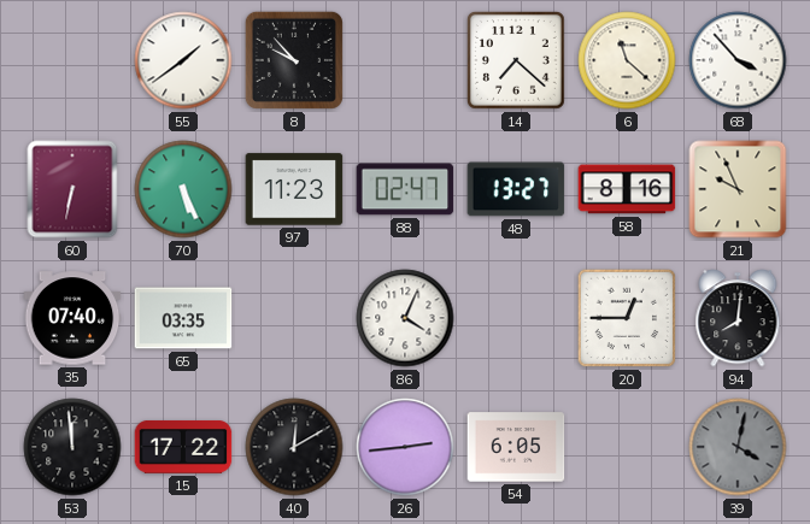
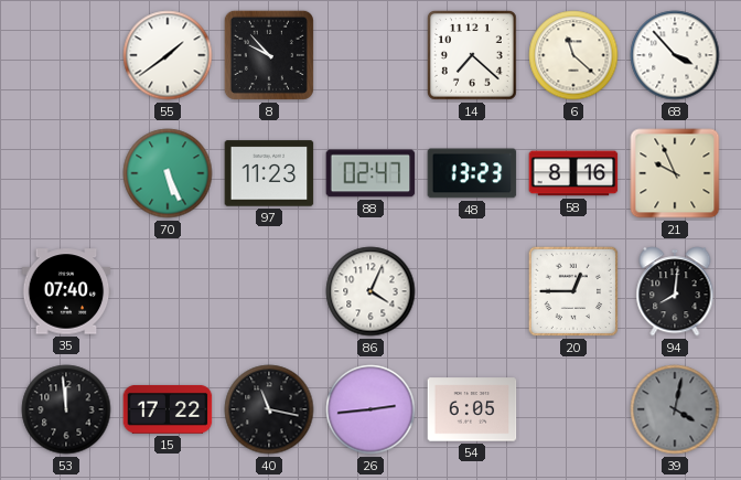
60: 6:32 -> none
48: 13:27 -> 13:23
65: 03:35 -> none
40: 12:10 -> 11:17
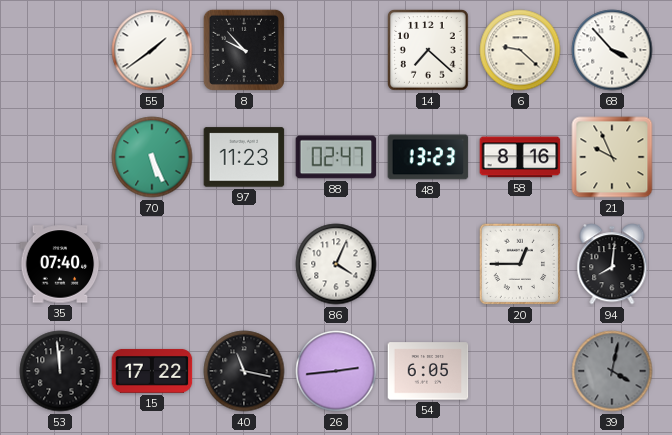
6: 11:22 -> 9:22
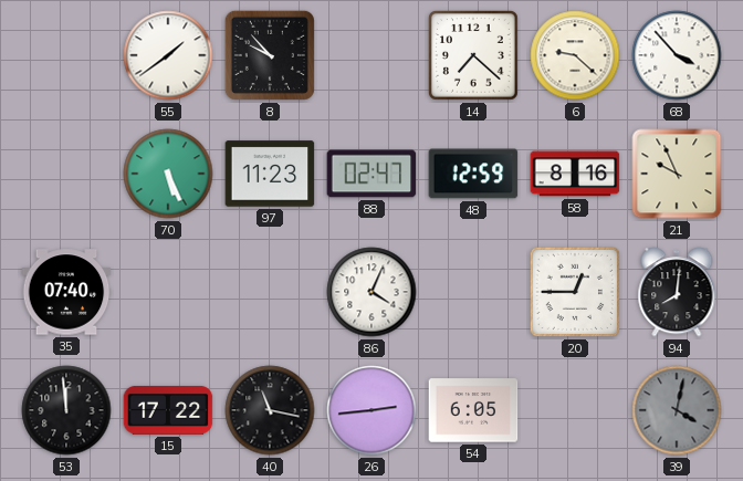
48: 13:23 -> 12:59
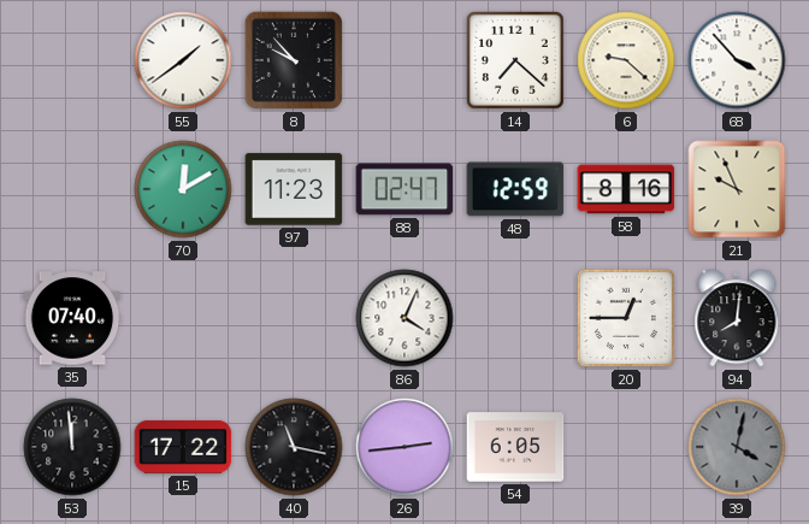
70: 5:26 -> 12:10
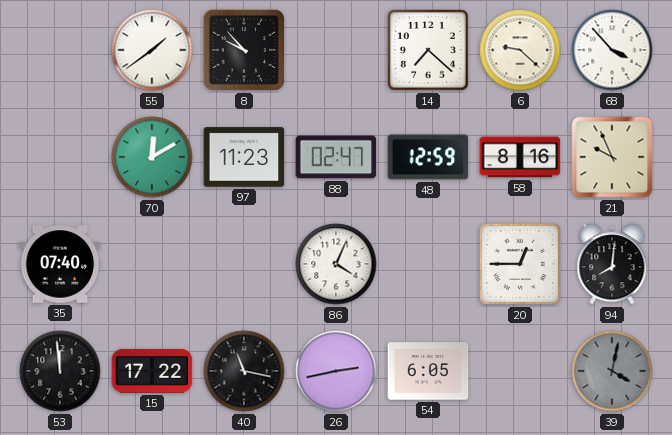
26: 2:44 -> 2:43
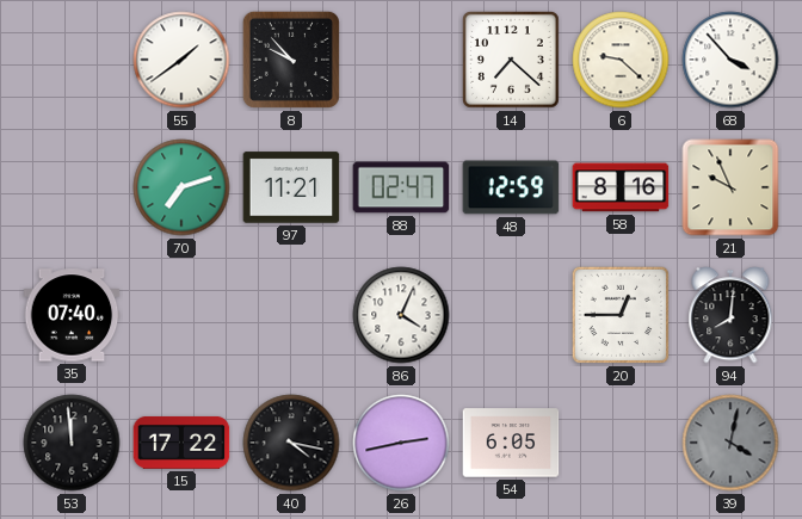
70: 12:10 -> 7:12
97: 11:23 -> 11:21
40: 11:17 -> 4:17
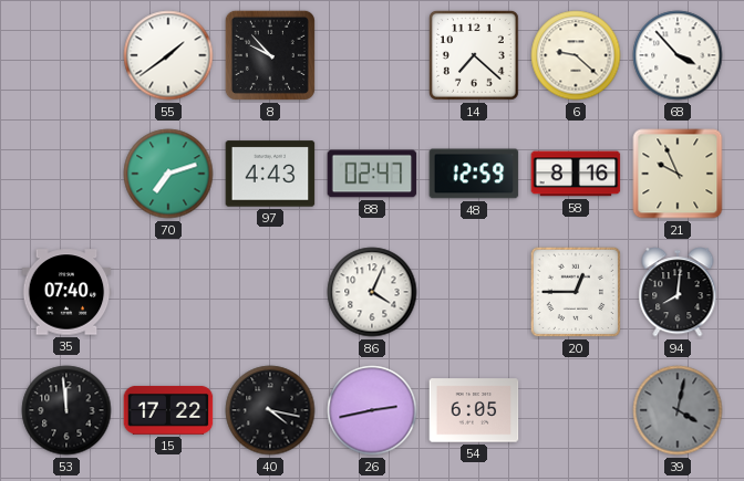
97: 11:21 -> 4:43
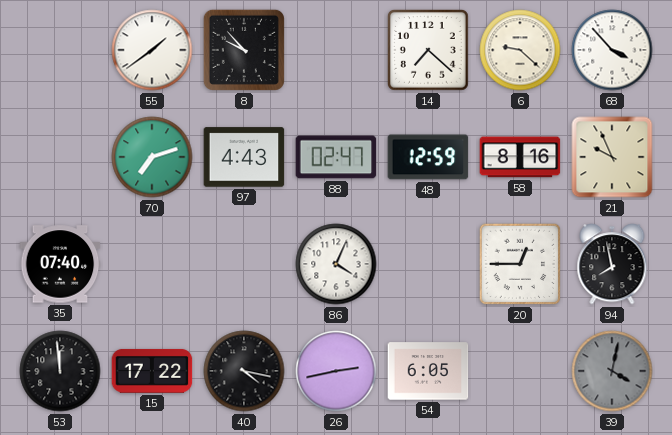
94: 8:01 -> 7:58
